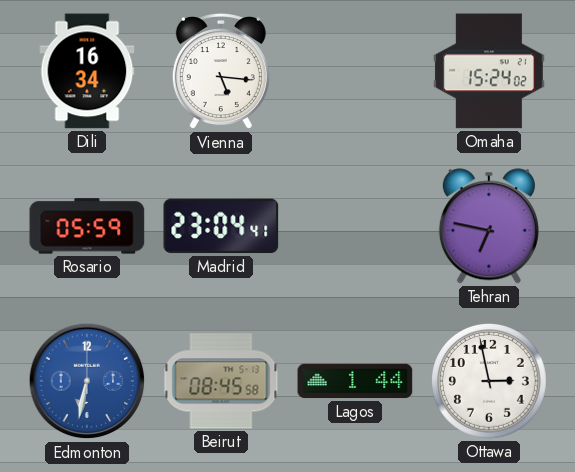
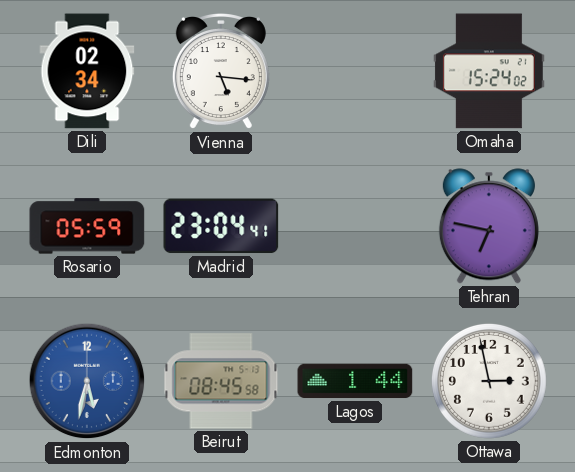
Dili: 16:34 -> 02:34
Edmonton: 6:32 -> 5:32
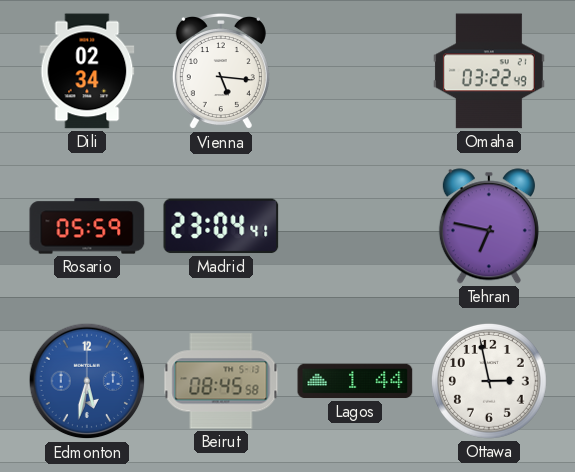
Omaha: 15:24 -> 03:22
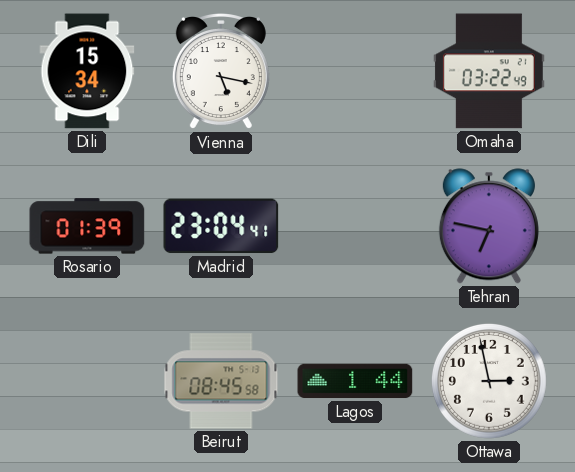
Dili: 02:34 -> 15:34
Vienna: 5:16 -> 5:17
Rosario: 05:59 -> 01:39
Edmonton: 5:32 -> none
